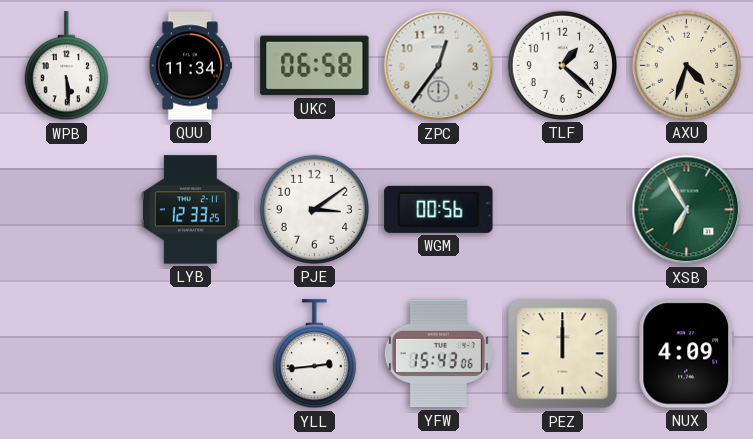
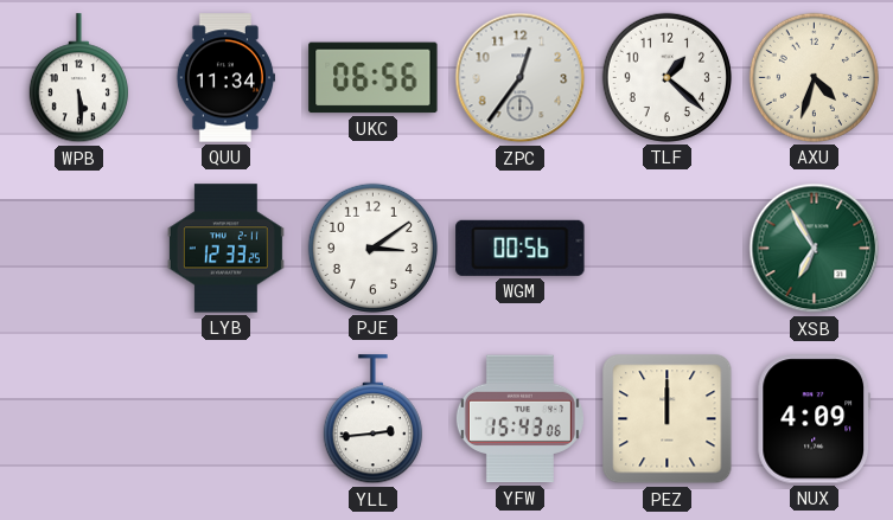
UKC: 06:58 -> 06:56
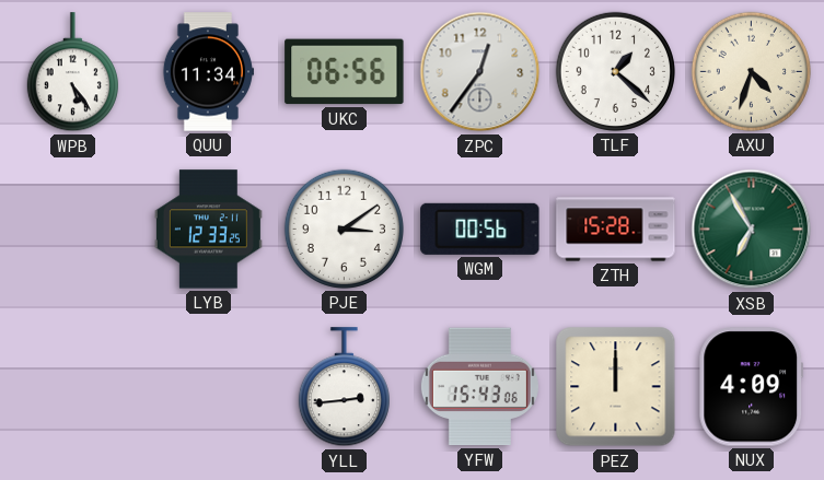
WPB: 5:29 -> 5:24
ZTH: none -> 15:28
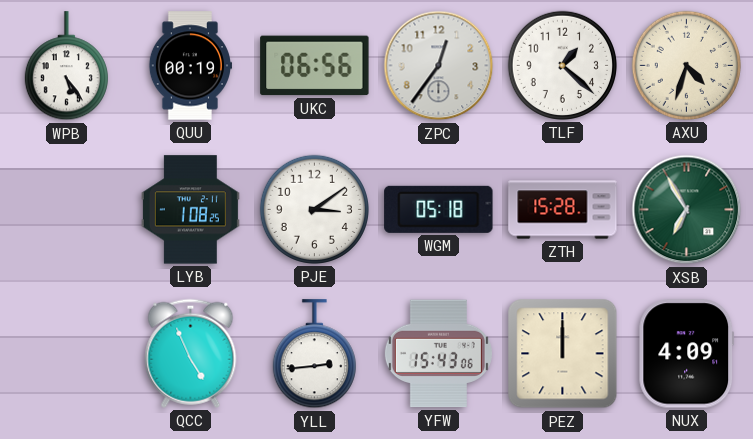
QUU: 11:34 -> 00:19
LYB: 12:33 -> 1:08
WGM: 00:56 -> 05:18
QCC: none -> 4:56
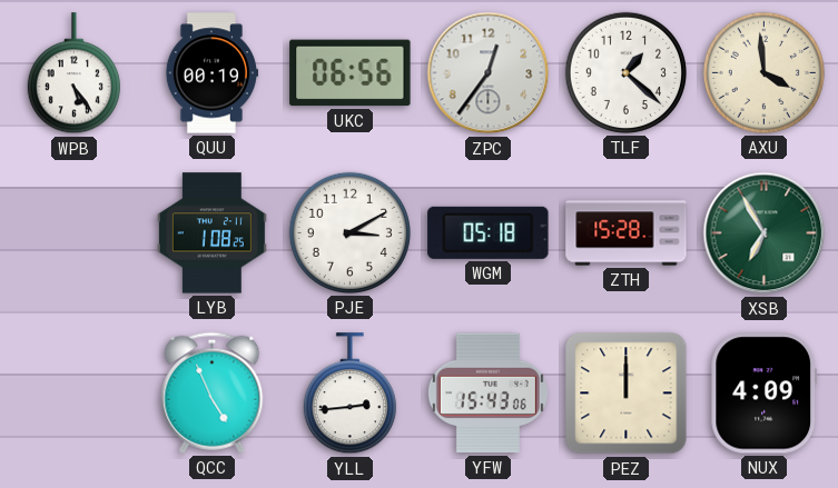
AXU: 4:33 -> 3:59
PJE: 3:09 -> 3:10
